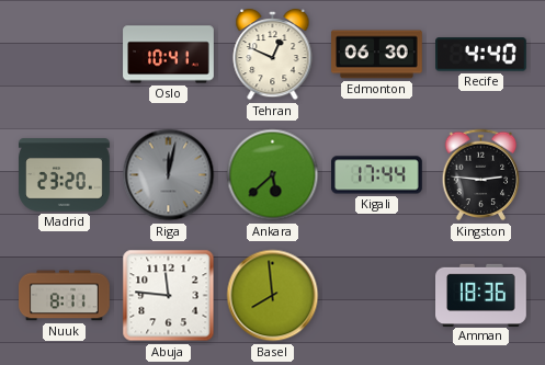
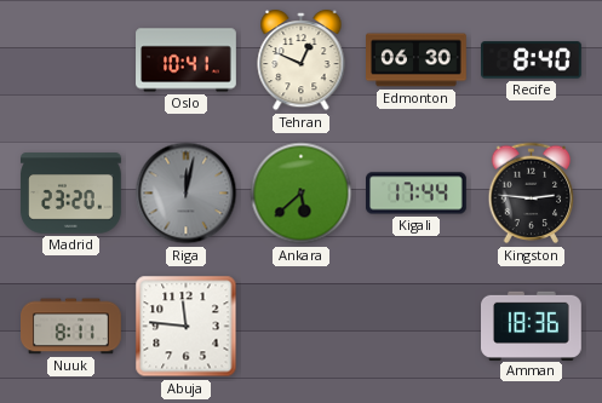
Recife: 4:40 -> 8:40
Basel: 7:59 -> none
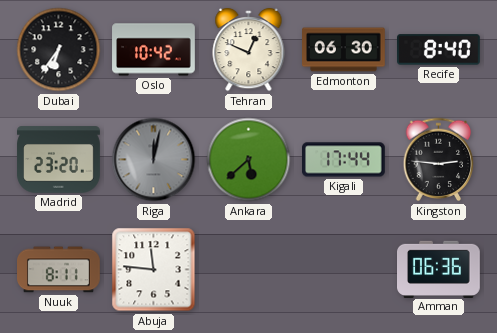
Dubai: none -> 6:36
Oslo: 10:41 -> 10:42
Amman: 18:36 -> 06:36
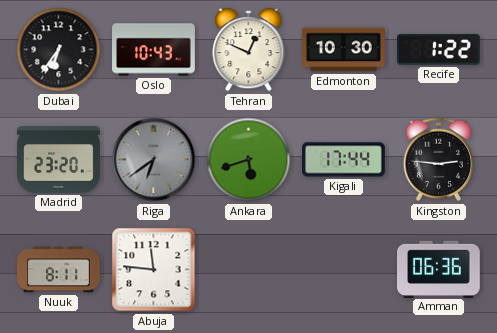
Oslo: 10:42 -> 10:43
Edmonton: 06:30 -> 10:30
Recife: 8:40 -> 1:22
Riga: 12:02 -> 6:39
Ankara: 5:38 -> 5:42
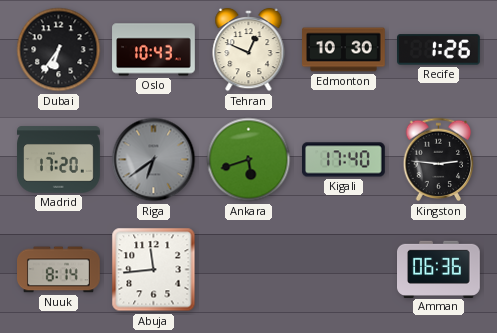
Recife: 1:22 -> 1:26
Madrid: 23:20 -> 17:20
Kigali: 17:44 -> 17:40
Nuuk: 8:11 -> 8:14
Abuja: 11:46 -> 11:44
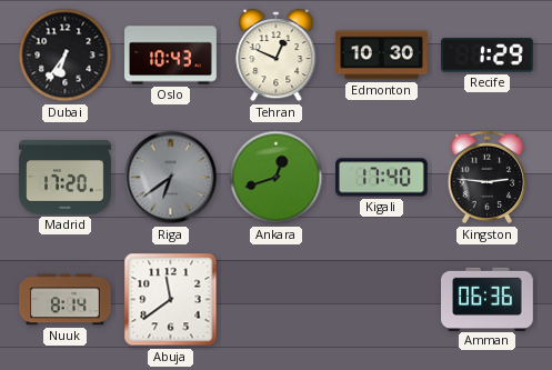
Recife: 1:26 -> 1:29
Ankara: 5:42 -> 12:42
Abuja: 11:44 -> 11:39
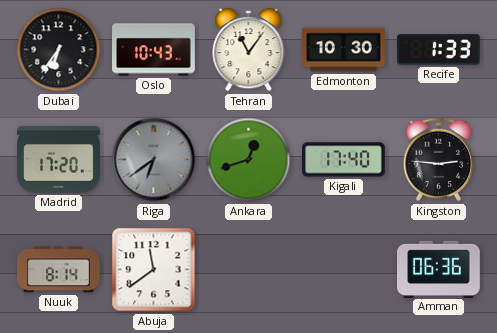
Tehran: 12:49 -> 11:06
Recife: 1:29 -> 1:33
